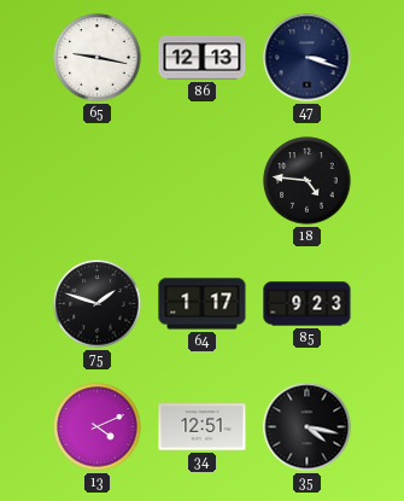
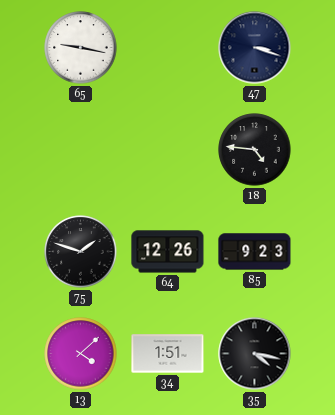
86: 12:13 -> none
64: 1:17 -> 12:26
13: 4:11 -> 4:08
34: 12:51 -> 1:51
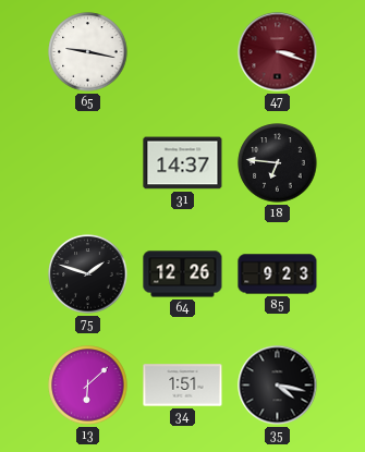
47 dial: navy -> burgundy
31: none -> 14:37
18: 4:46 -> 6:46
13: 4:08 -> 6:08
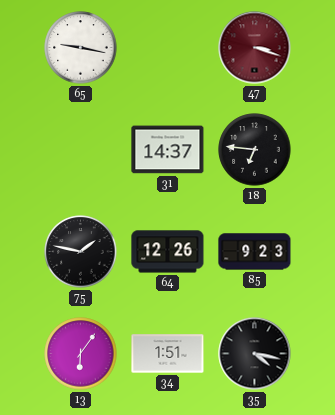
75: 1:48 -> 1:47
13: 6:08 -> 6:06
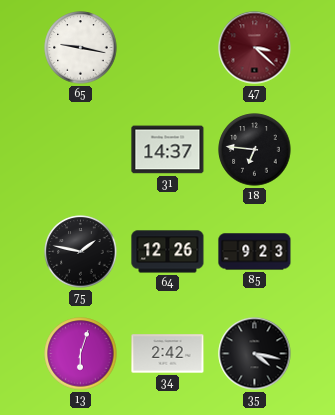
47: 3:18 -> 3:22
13: 6:06 -> 6:03
34: 1:51 -> 2:42
